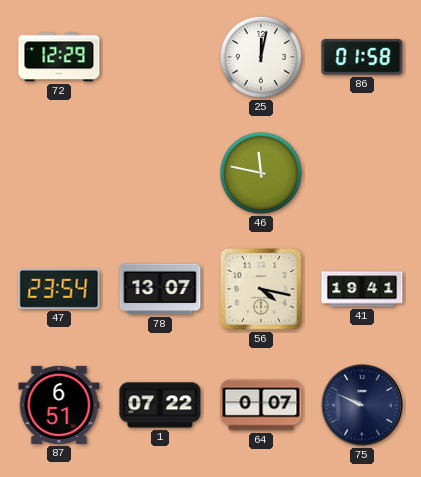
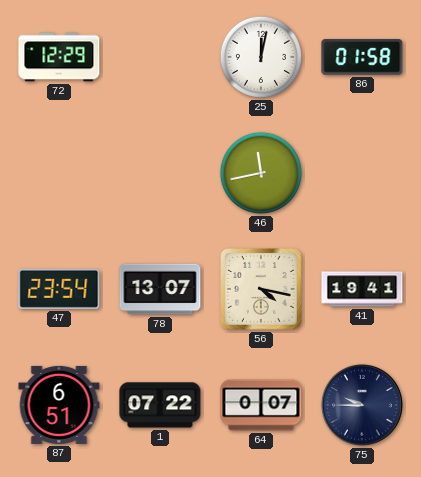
46: 11:47 -> 11:43
75: 9:49 -> 9:45
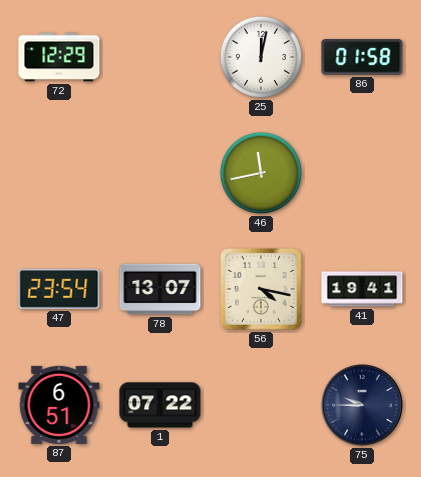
64: 0:07 -> none
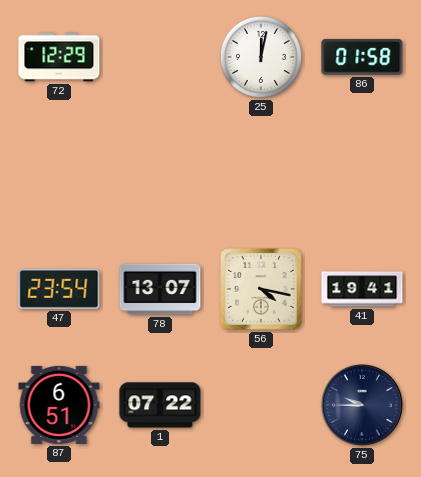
46: 11:43 -> none
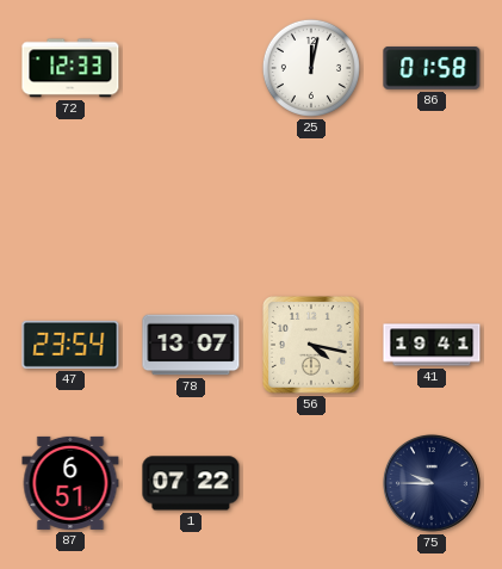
72: 12:29 -> 12:33
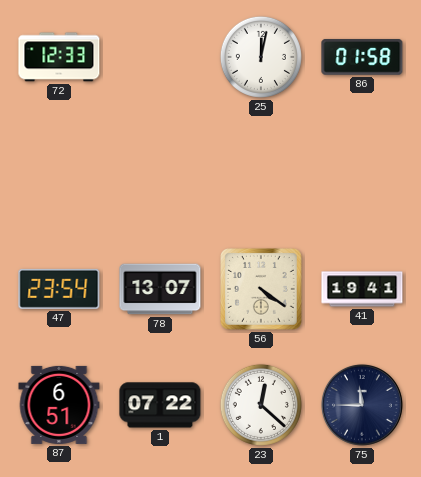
56: 4:17 -> 4:21
23: none -> 12:22
75: 9:45 -> 11:45
